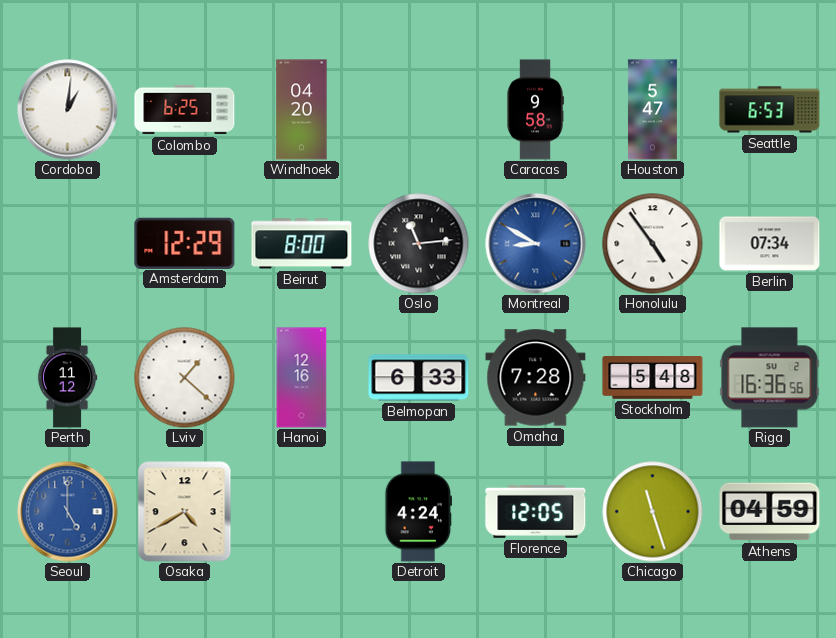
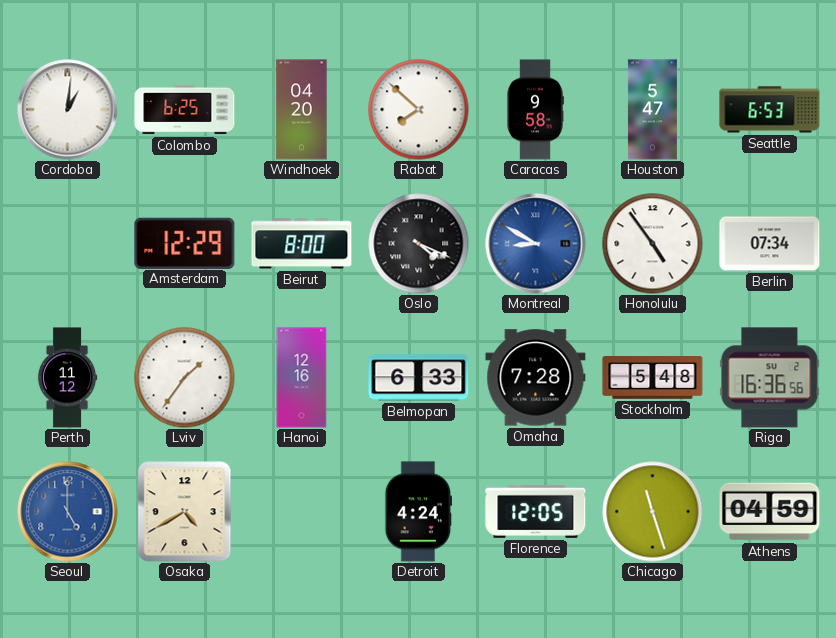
Rabat: none -> 7:52
Oslo: 11:14 -> 4:19
Lviv: 1:22 -> 1:36
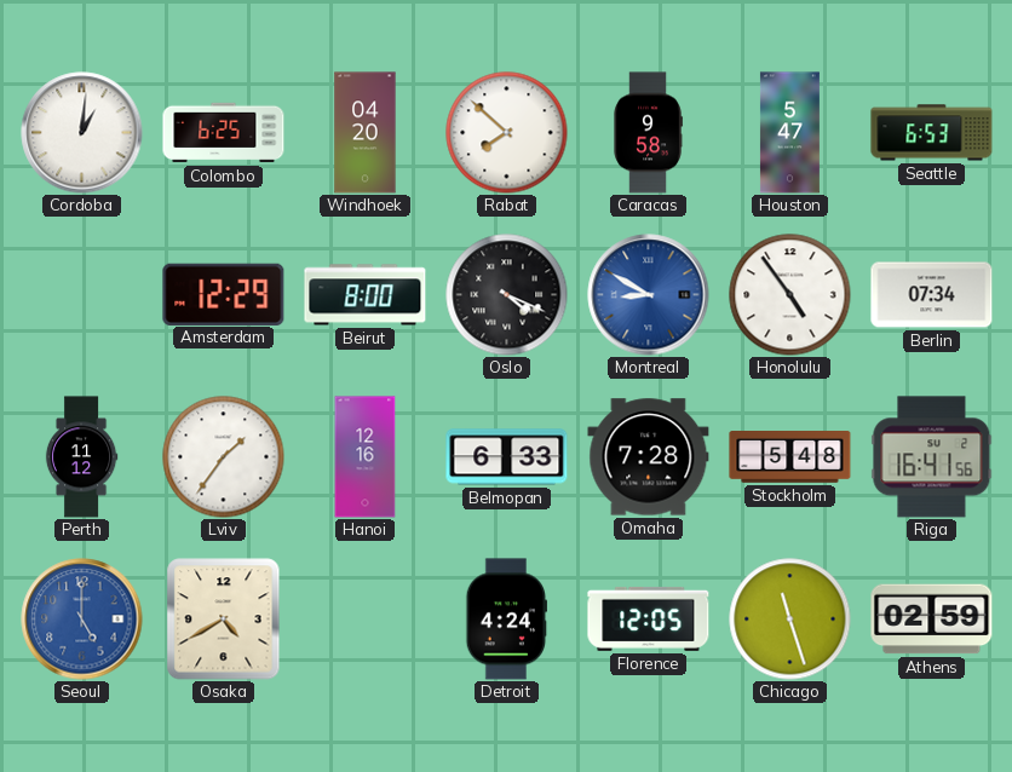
Riga: 16:36 -> 16:41
Athens: 04:59 -> 02:59
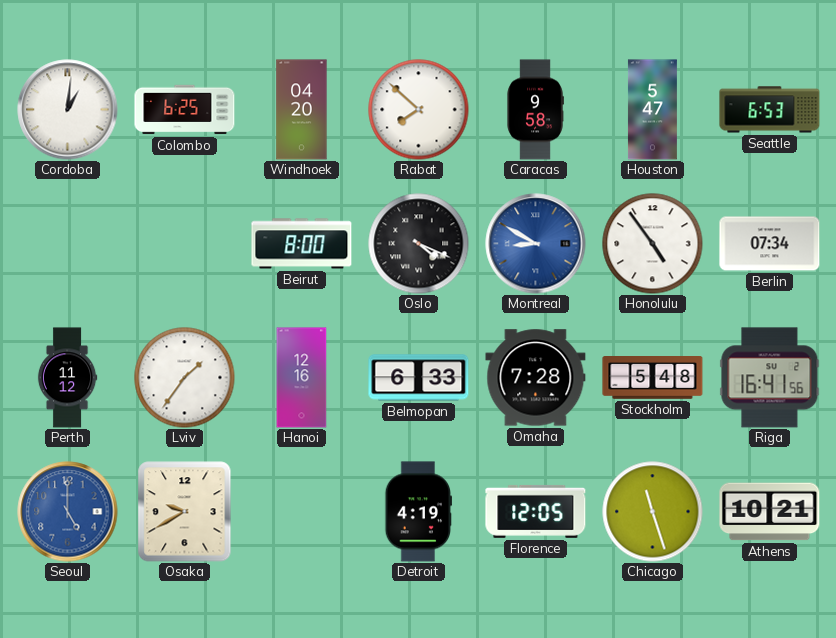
Amsterdam: 12:29 -> none
Osaka: 4:40 -> 9:40
Detroit: 4:24 -> 4:19
Athens: 02:59 -> 10:21
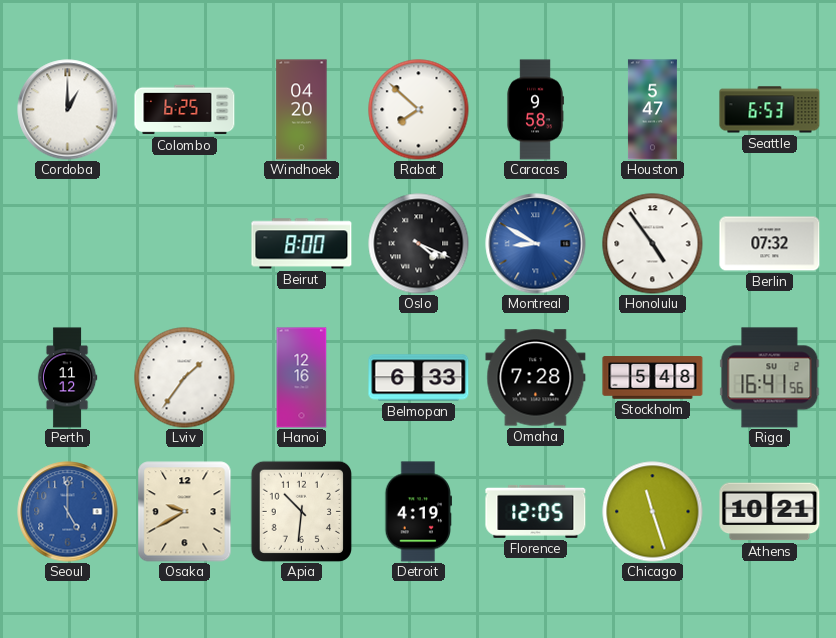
Cordoba: 1:01 -> 1:00
Berlin: 07:34 -> 07:32
Apia: none -> 10:31
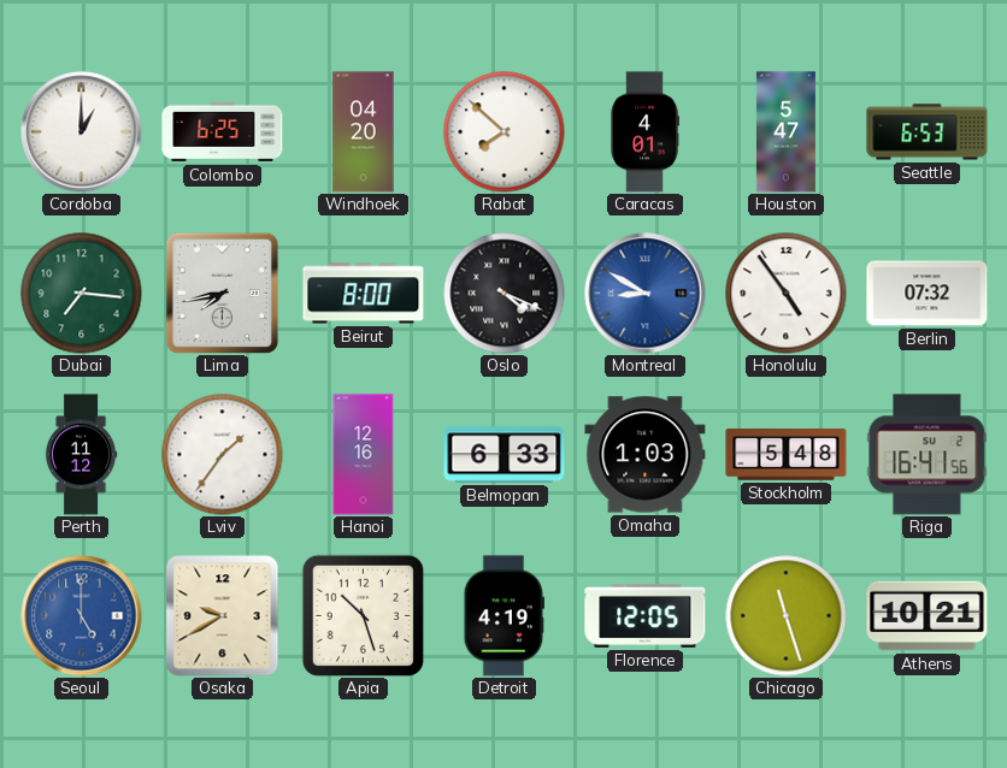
Caracas: 9:58 -> 4:01
Dubai: none -> 7:16
Lima: none -> 7:43
Omaha: 7:28 -> 1:03
Apia: 10:31 -> 10:27
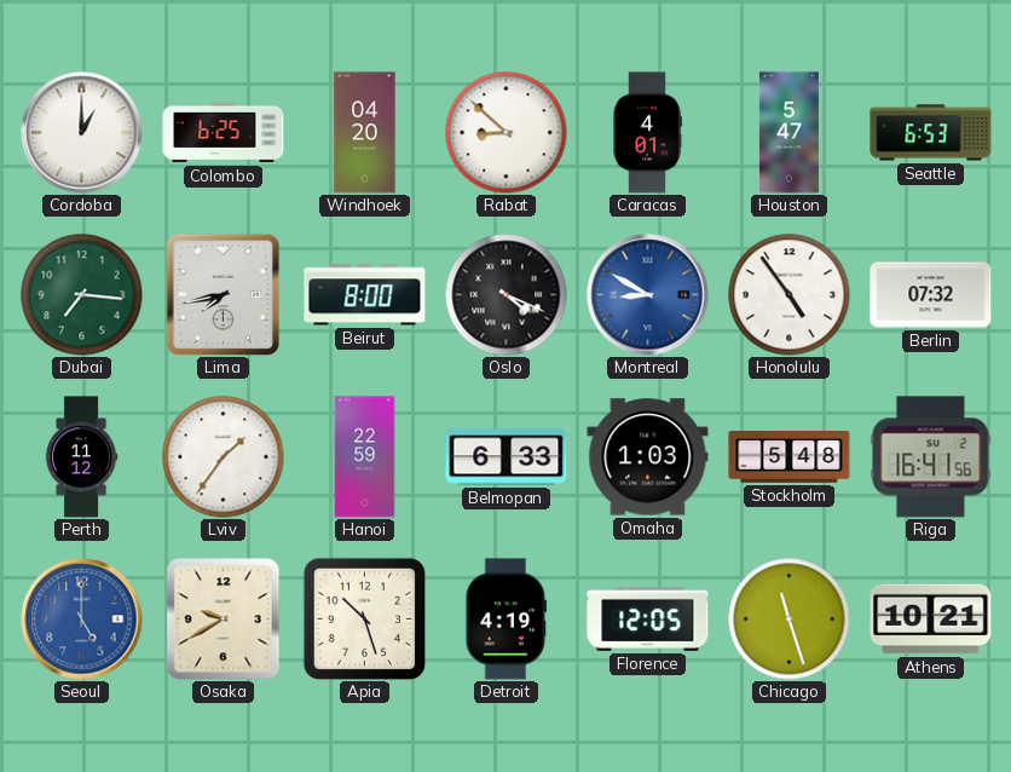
Rabat: 7:52 -> 8:52
Hanoi: 12:16 -> 22:59
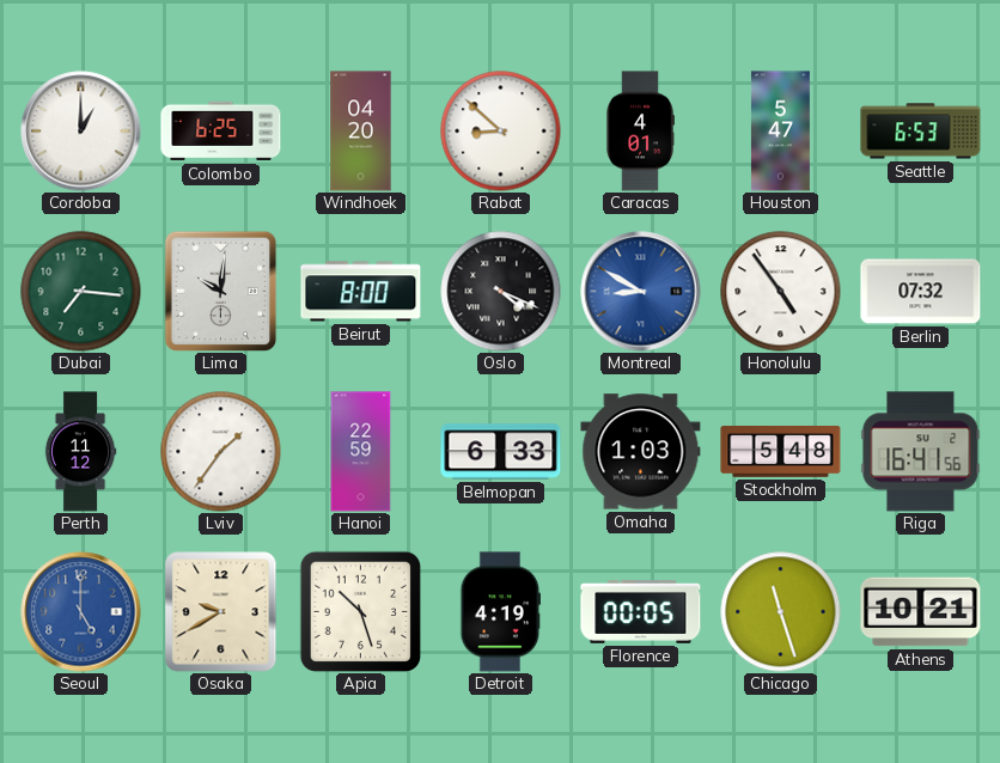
Lima: 7:43 -> 10:01
Florence: 12:05 -> 00:05
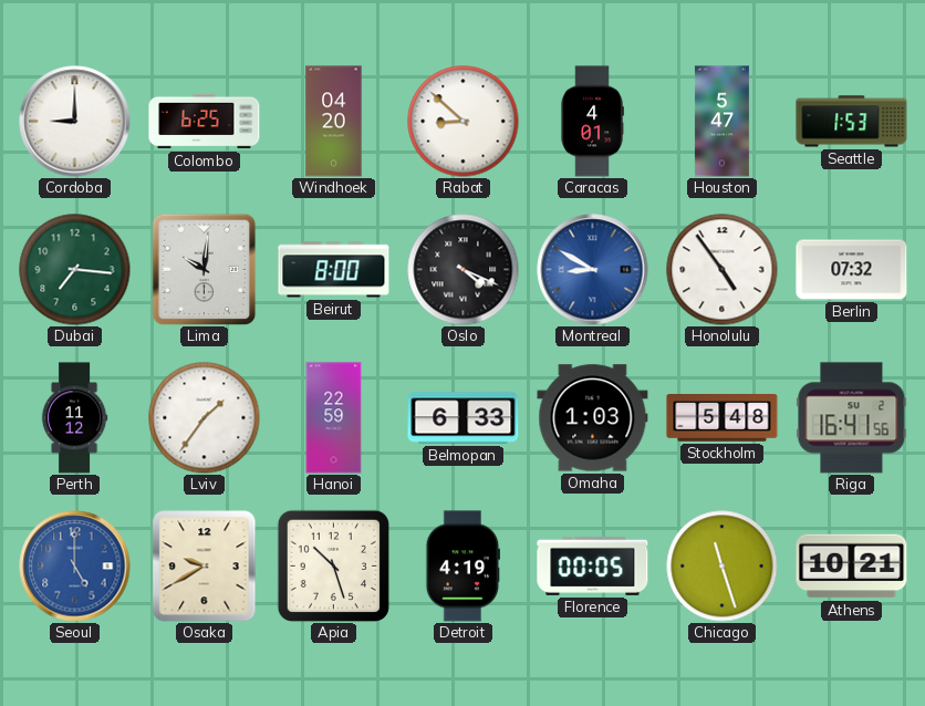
Cordoba: 1:00 -> 9:00
Seattle: 6:53 -> 1:53
